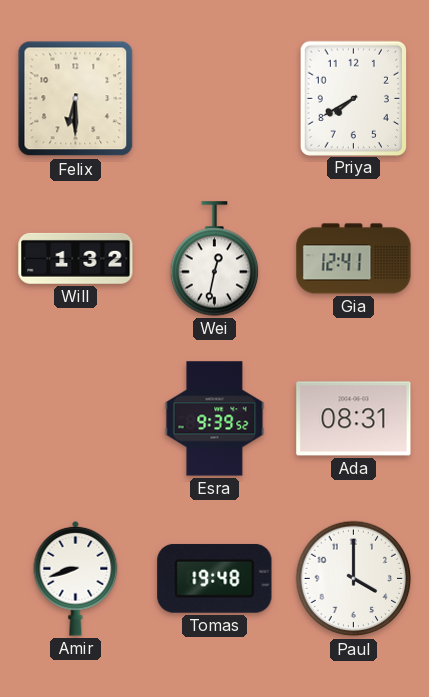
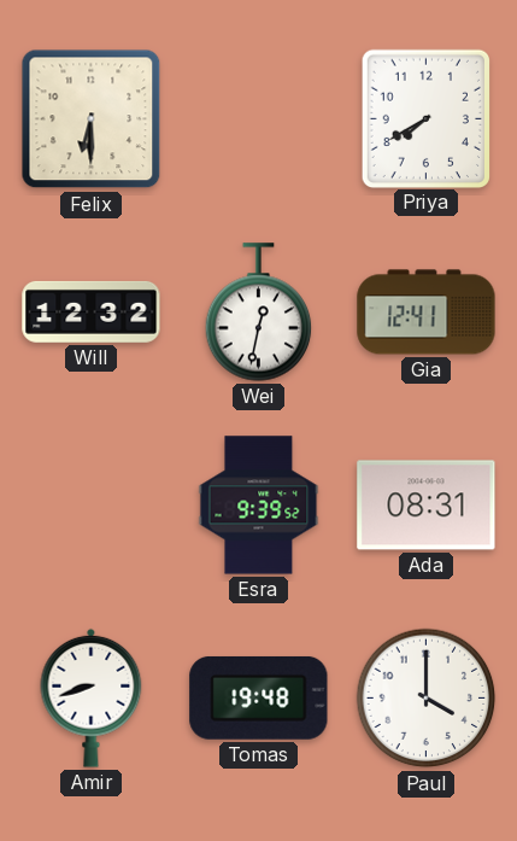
Will: 1:32 -> 12:32
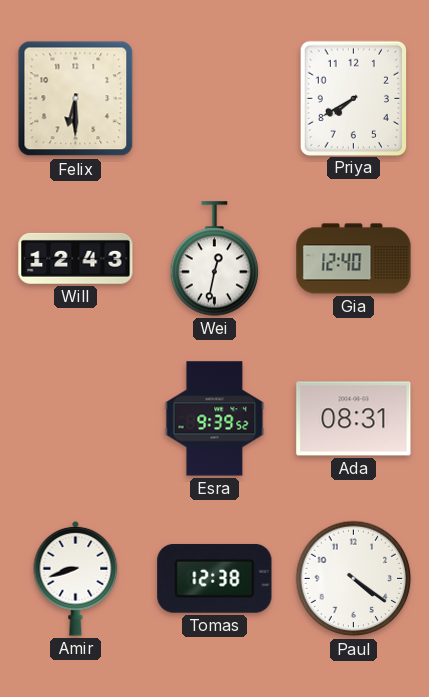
Will: 12:32 -> 12:43
Gia: 12:41 -> 12:40
Tomas: 19:48 -> 12:38
Paul: 4:00 -> 4:21
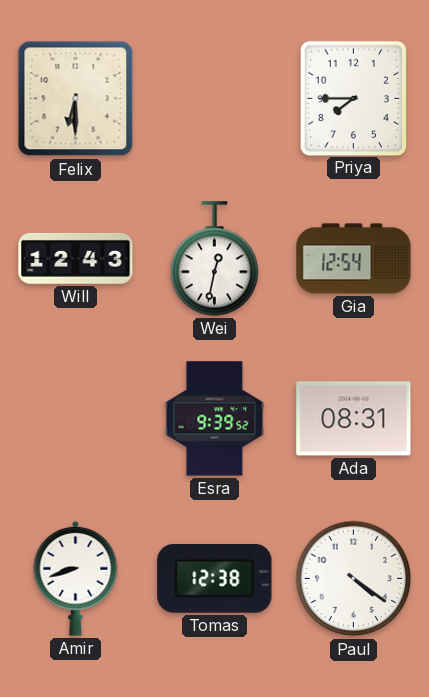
Priya: 7:40 -> 7:45
Gia: 12:40 -> 12:54
